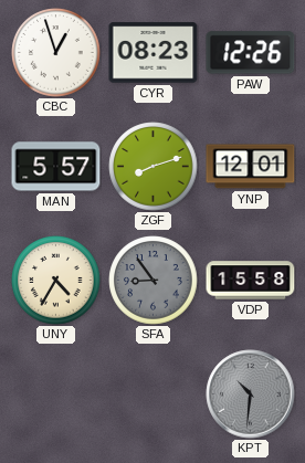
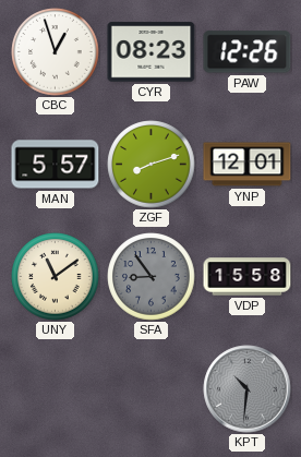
UNY: 4:35 -> 11:09
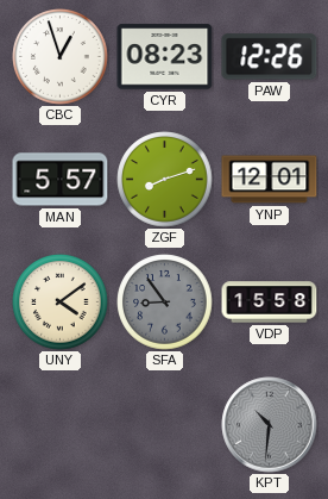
UNY: 11:09 -> 4:09
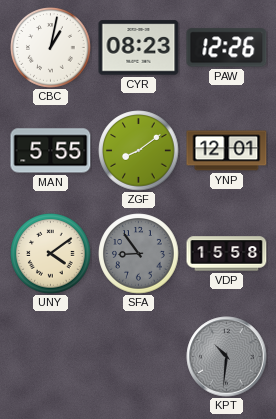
CBC: 12:57 -> 1:02
MAN: 5:57 -> 5:55
ZGF: 8:12 -> 8:09
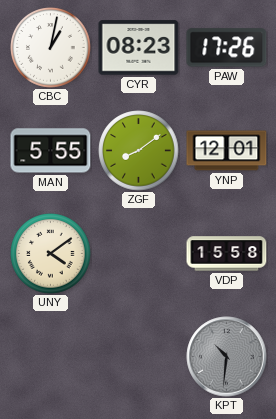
PAW: 12:26 -> 17:26
SFA: 8:54 -> none
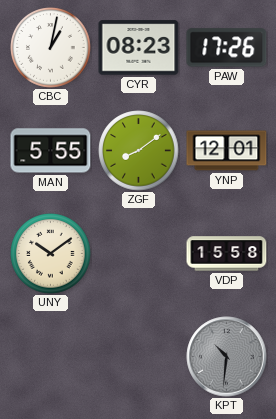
UNY: 4:09 -> 10:09
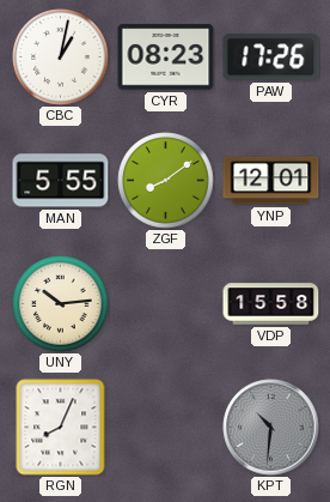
UNY: 10:09 -> 10:14
RGN: none -> 8:04
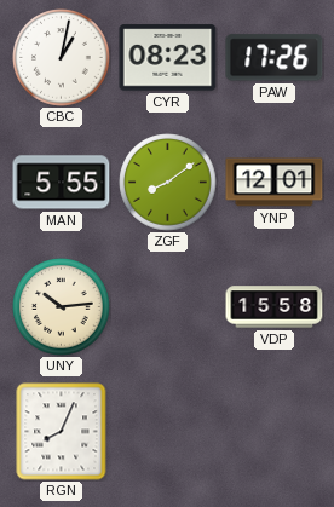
KPT: 10:31 -> none
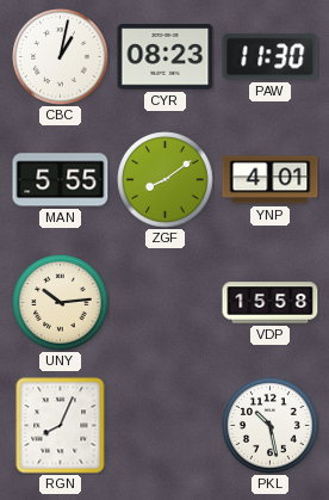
PAW: 17:26 -> 11:30
YNP: 12:01 -> 4:01
PKL: none -> 10:28
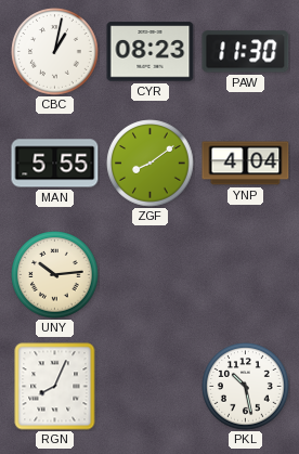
YNP: 4:01 -> 4:04
VDP: 15:58 -> none
